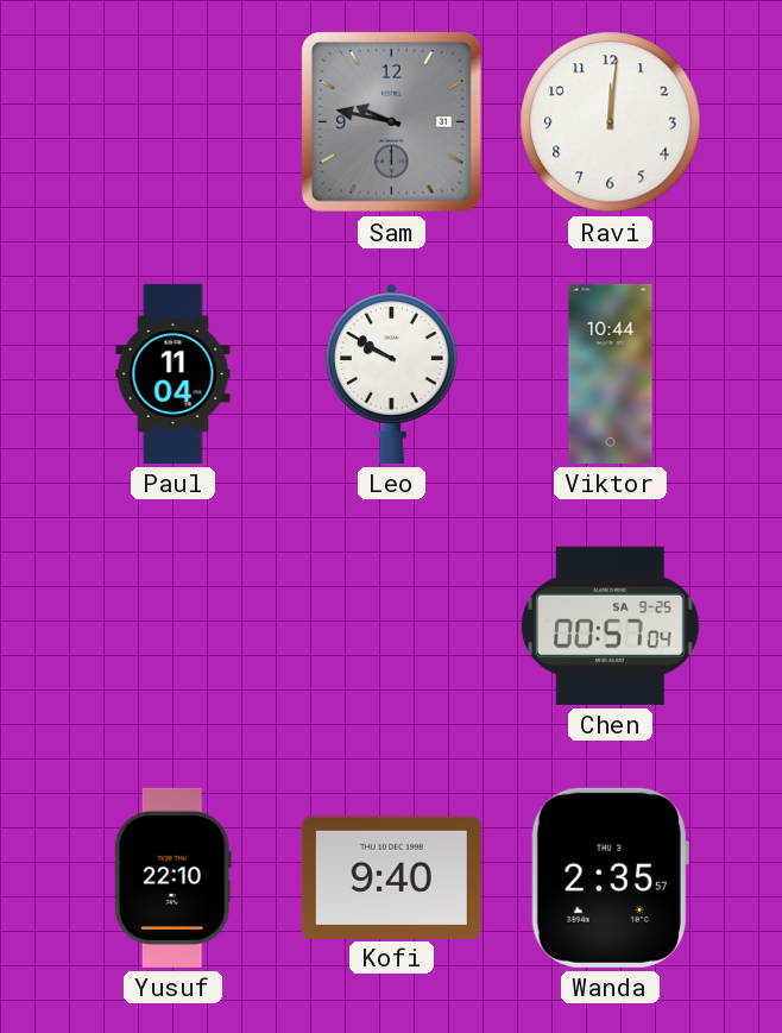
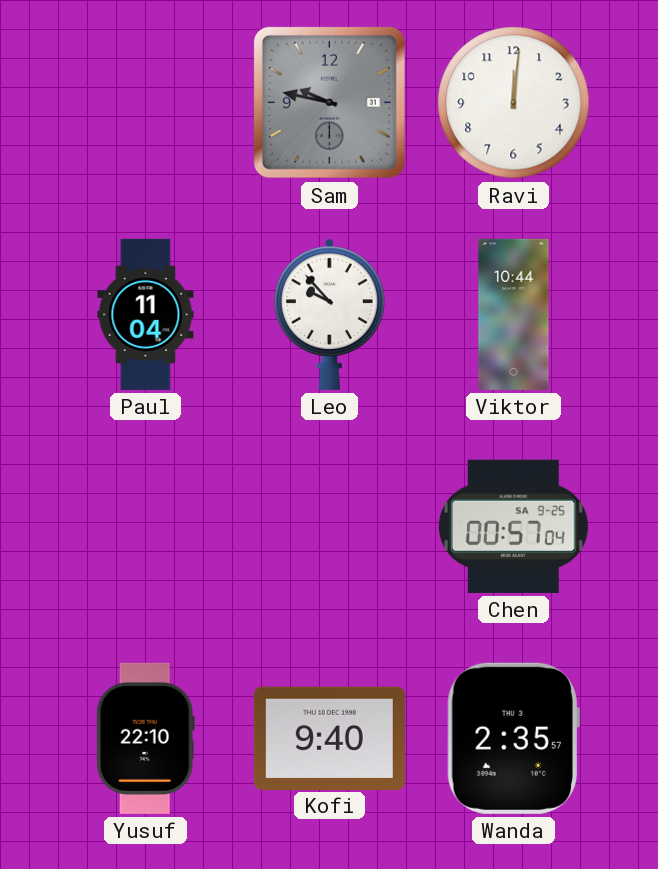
Leo: 9:50 -> 9:53
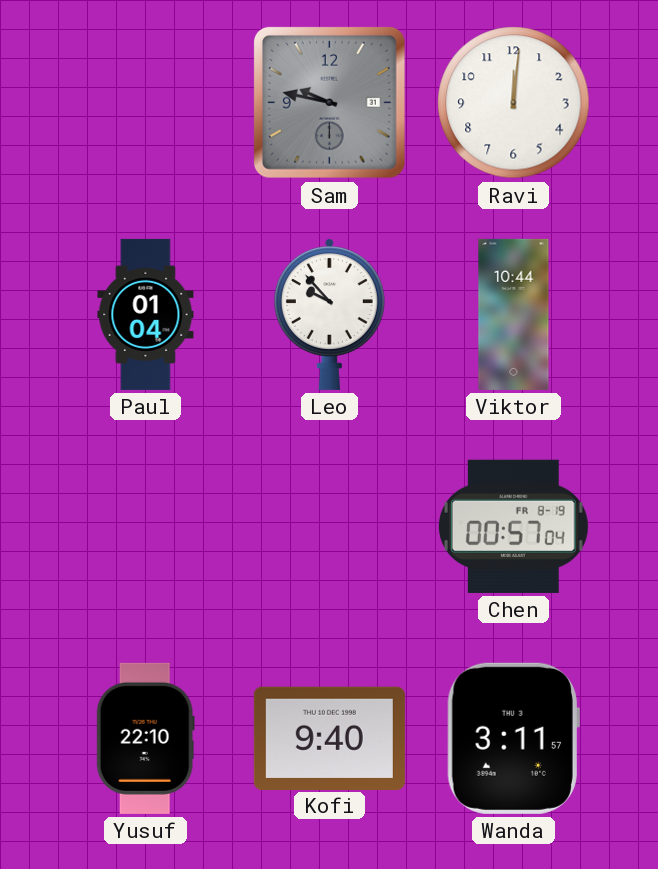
Paul: 11:04 -> 01:04
Chen date: SA 9-25 -> FR 8-19
Wanda: 2:35 -> 3:11
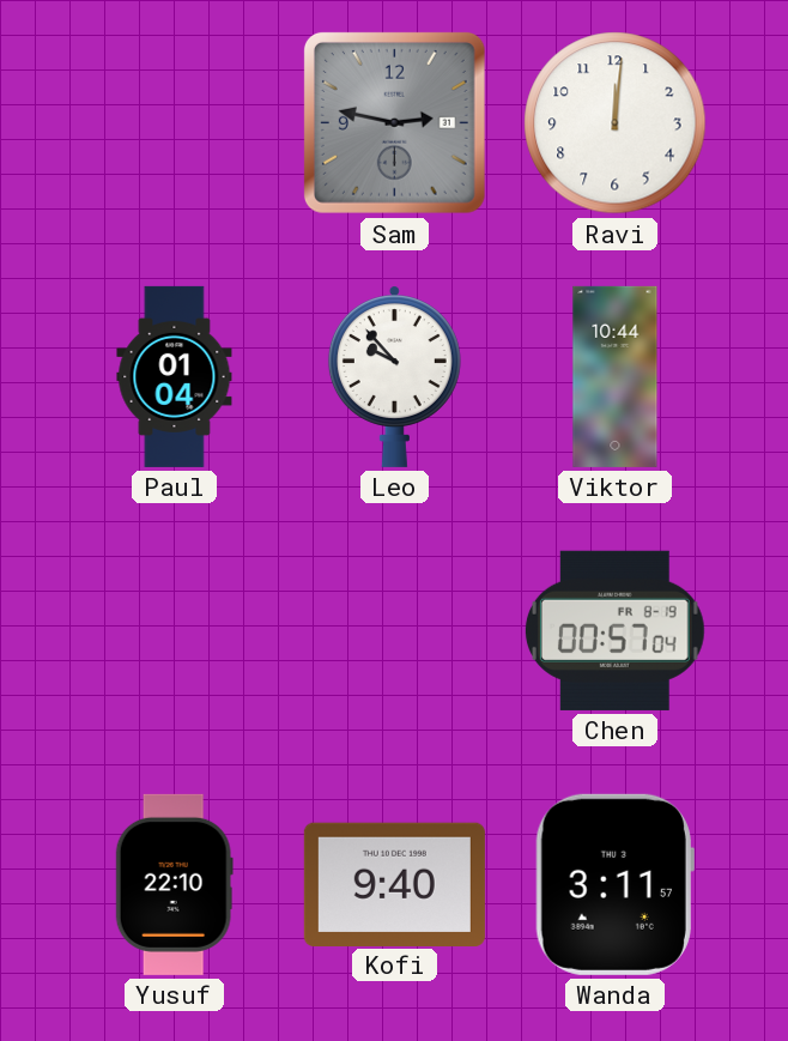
Sam: 9:47 -> 2:47
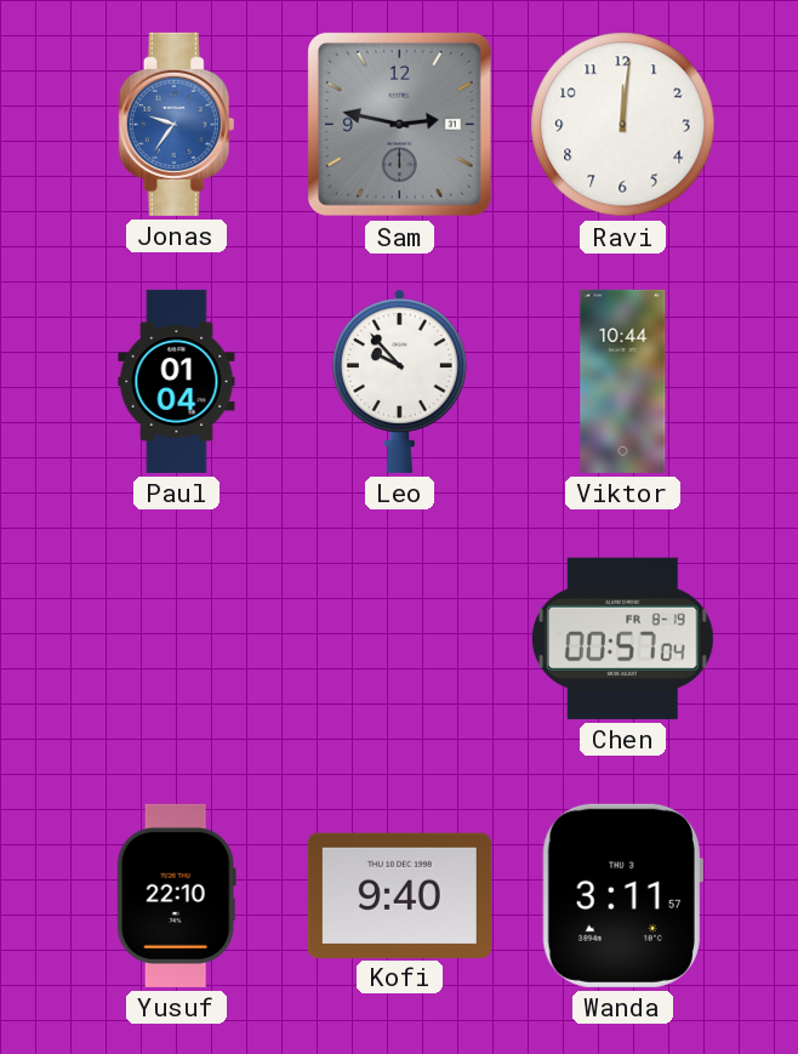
Jonas: none -> 9:36
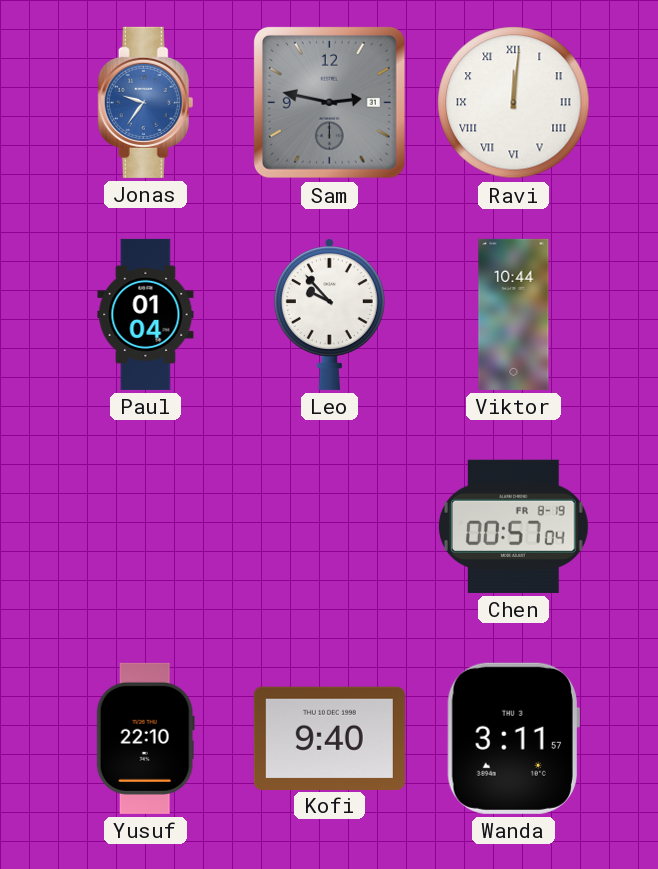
Ravi numerals: Arabic -> Roman
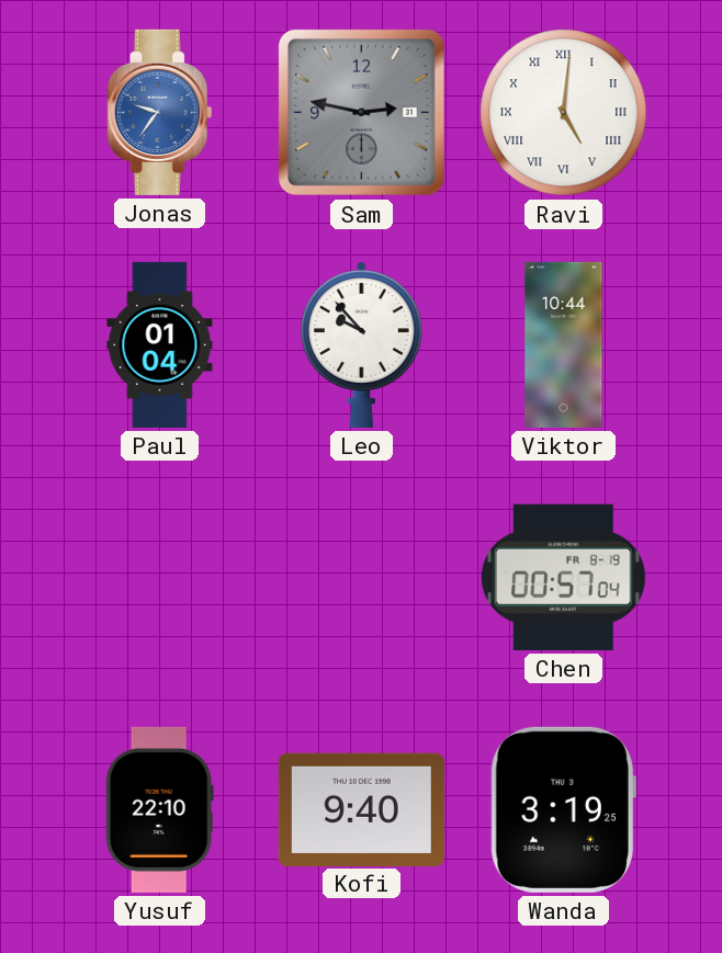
Ravi: 12:01 -> 5:01
Wanda: 3:11 -> 3:19
